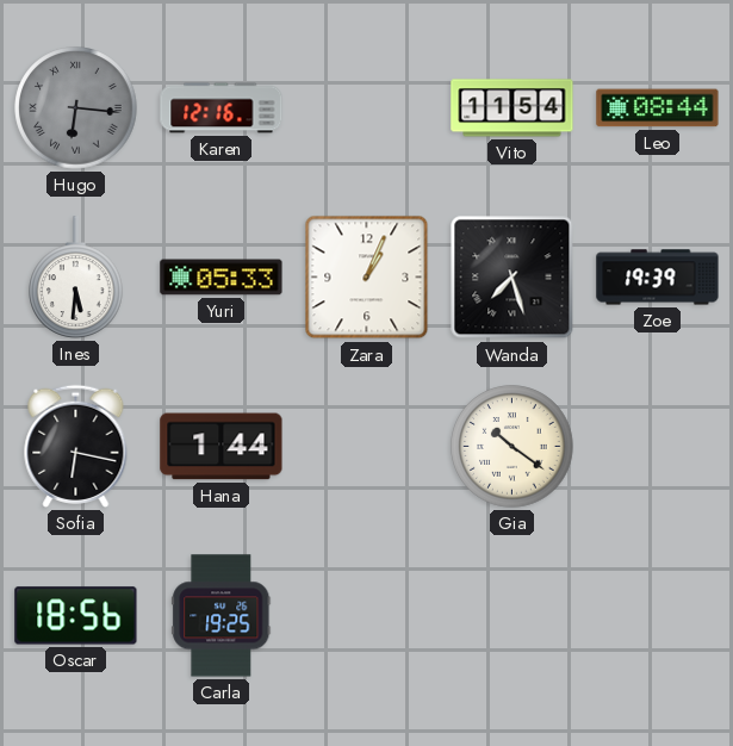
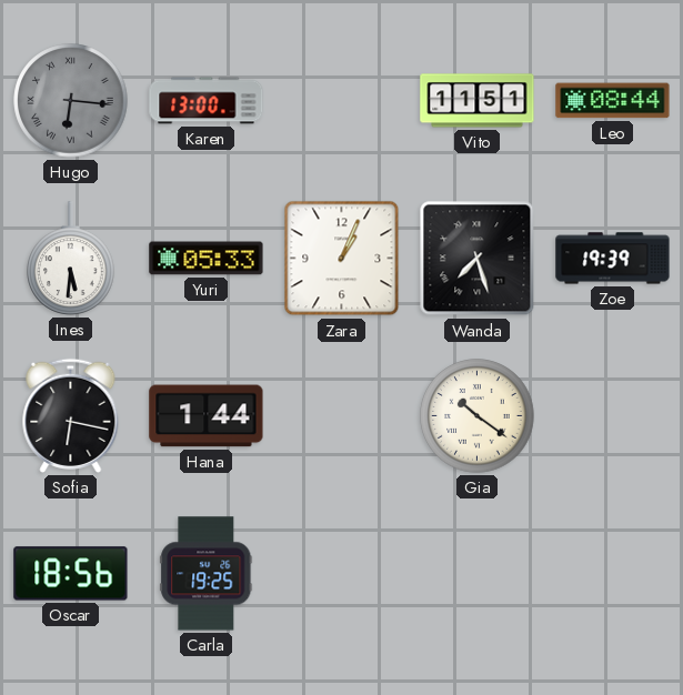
Karen: 12:16 -> 13:00
Vito: 11:54 -> 11:51
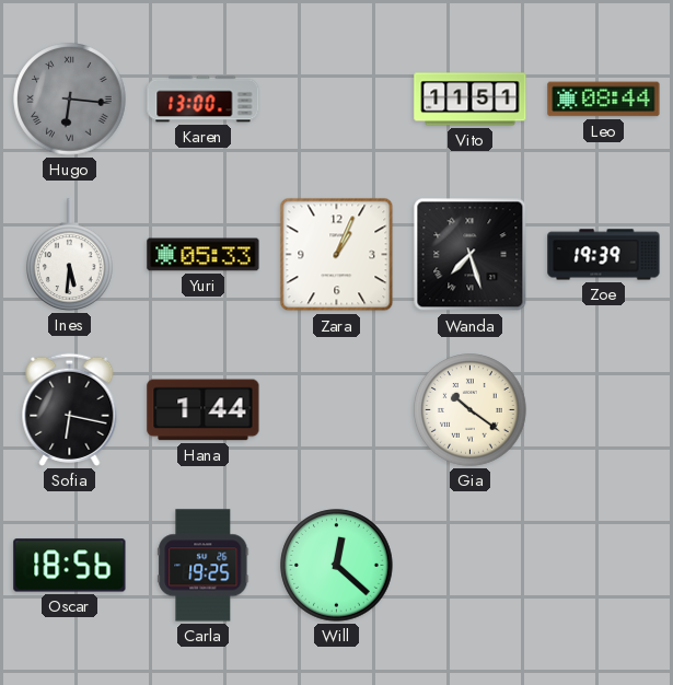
Will: none -> 12:22
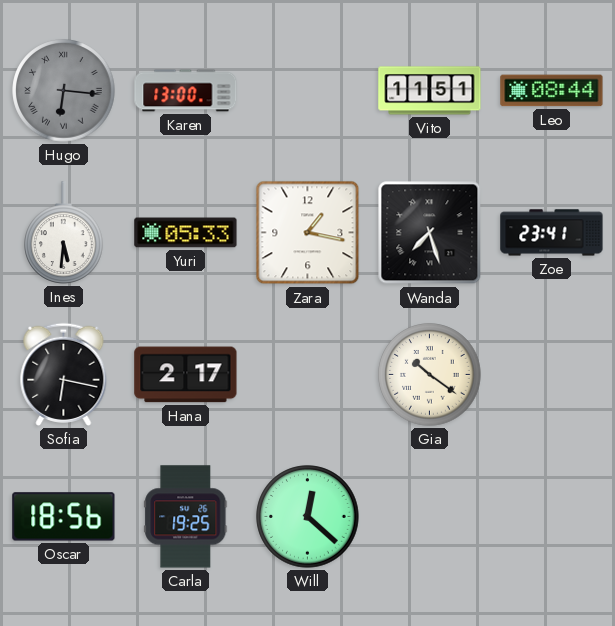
Zara: 1:04 -> 1:17
Zoe: 19:39 -> 23:41
Hana: 1:44 -> 2:17
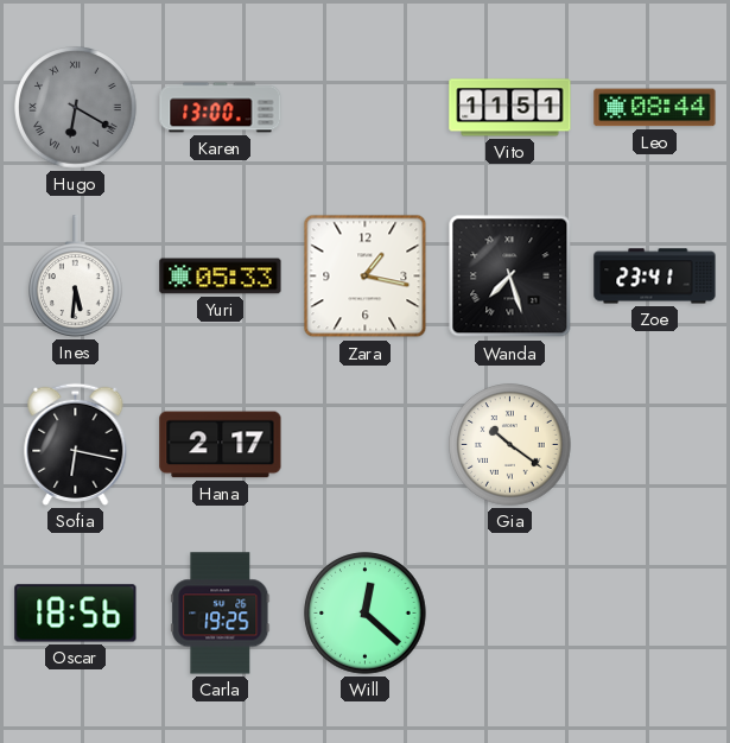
Hugo: 6:16 -> 6:20
